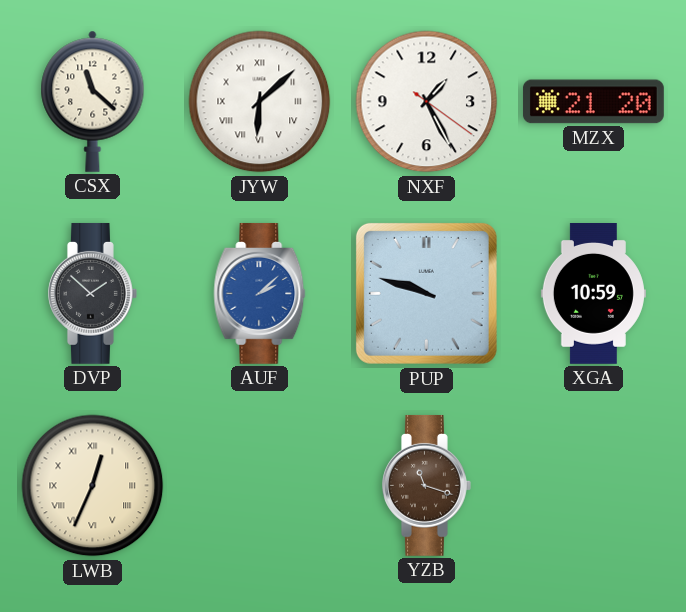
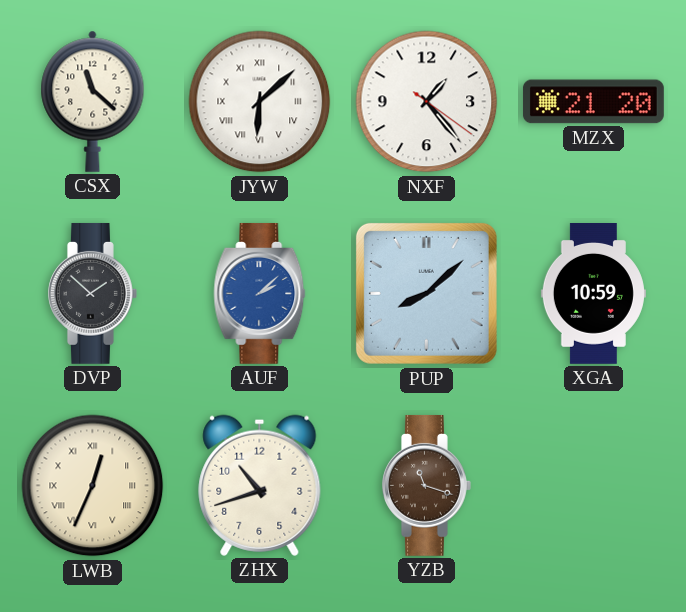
NXF: 1:25 -> 1:23
PUP: 9:48 -> 8:08
ZHX: none -> 10:42
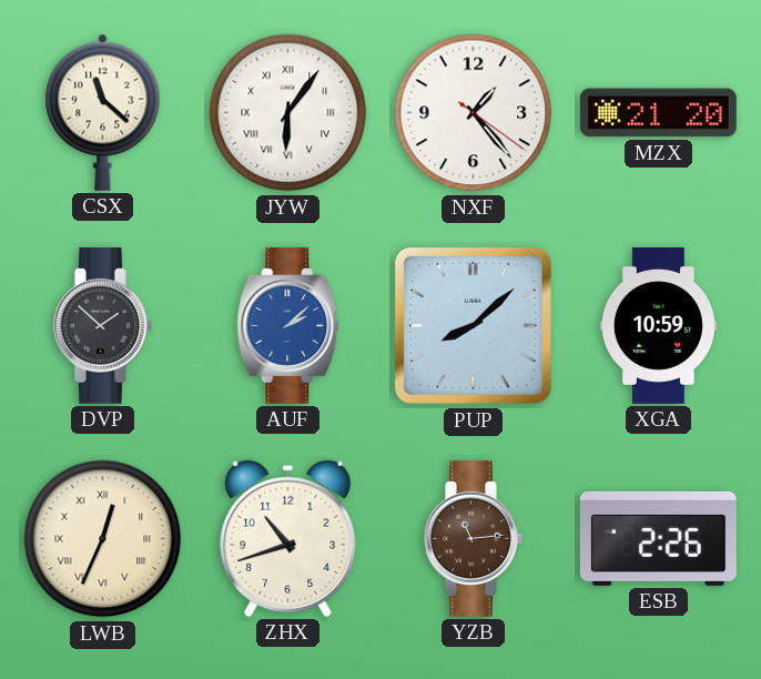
JYW: 6:08 -> 6:06
YZB: 11:18 -> 11:14
ESB: none -> 2:26
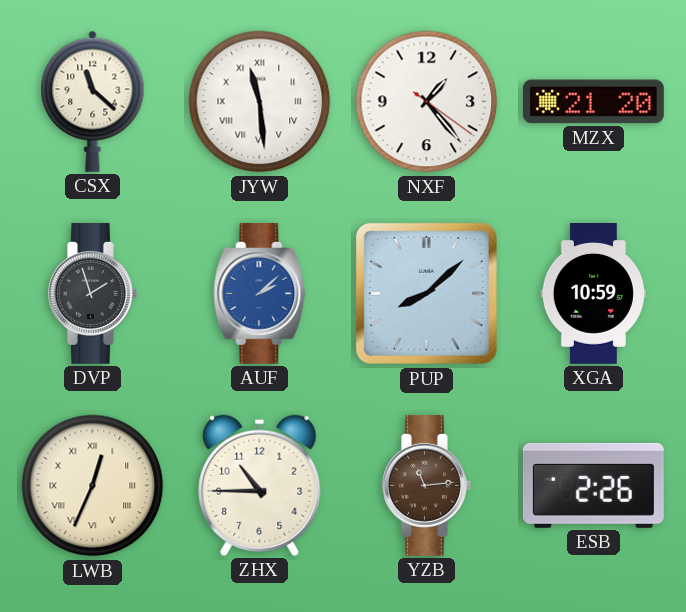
JYW: 6:06 -> 11:29
DVP: 1:52 -> 1:57
ZHX: 10:42 -> 10:45
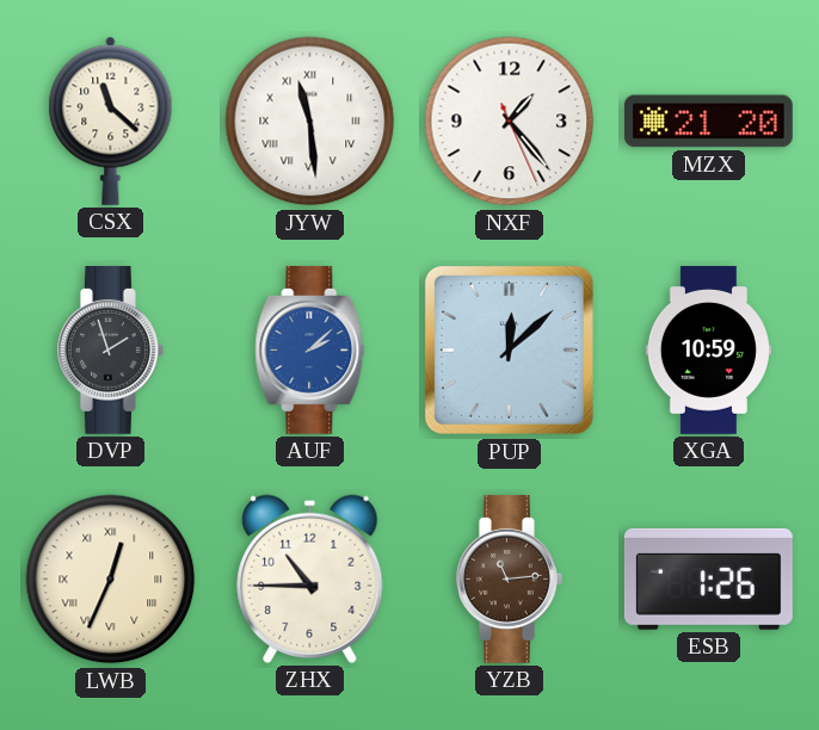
NXF: 1:23:21 -> 1:23:26
PUP: 8:08 -> 12:08
ESB: 2:26 -> 1:26
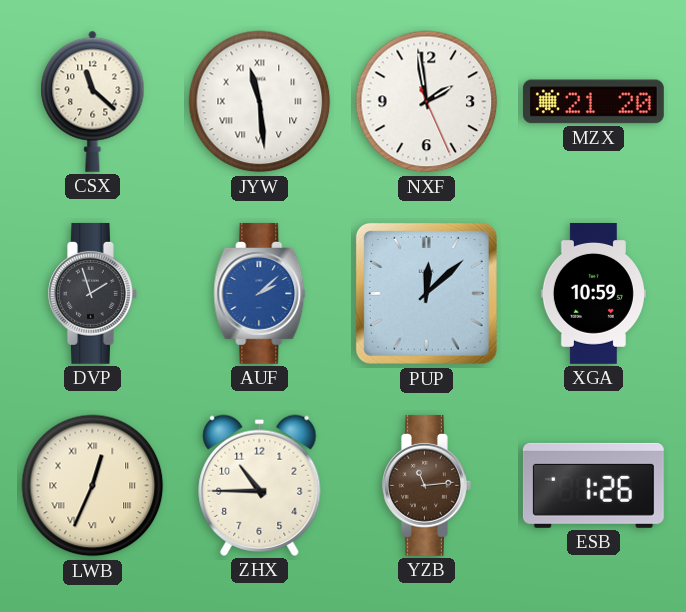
NXF: 1:23 -> 1:58
